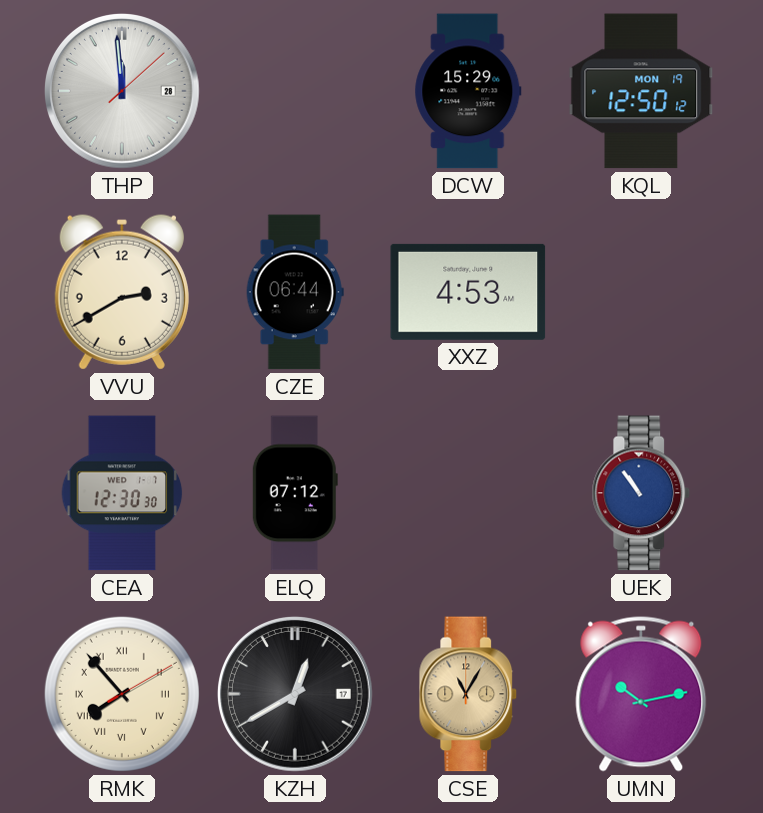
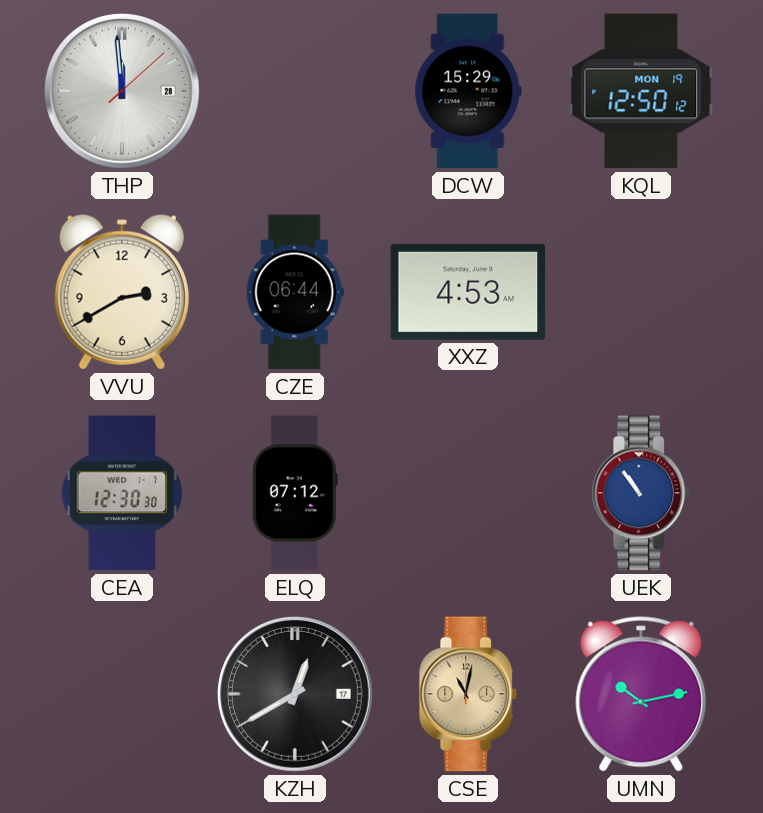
RMK: 7:53 -> none
CSE: 11:05 -> 11:02
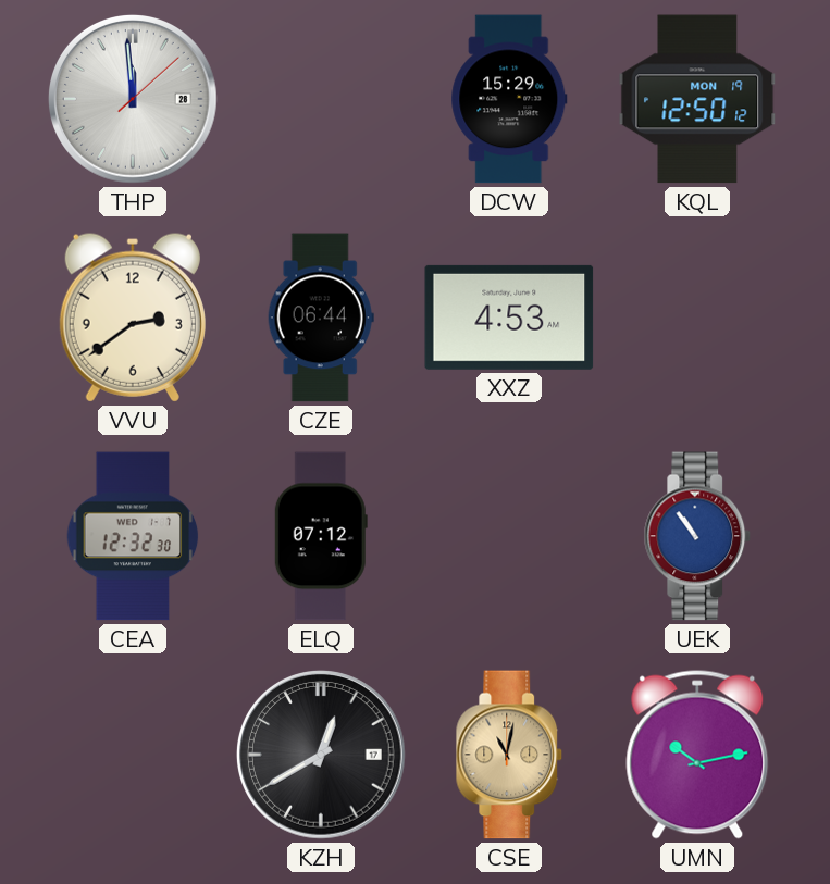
VVU: 2:40 -> 2:39
CEA: 12:30 -> 12:32
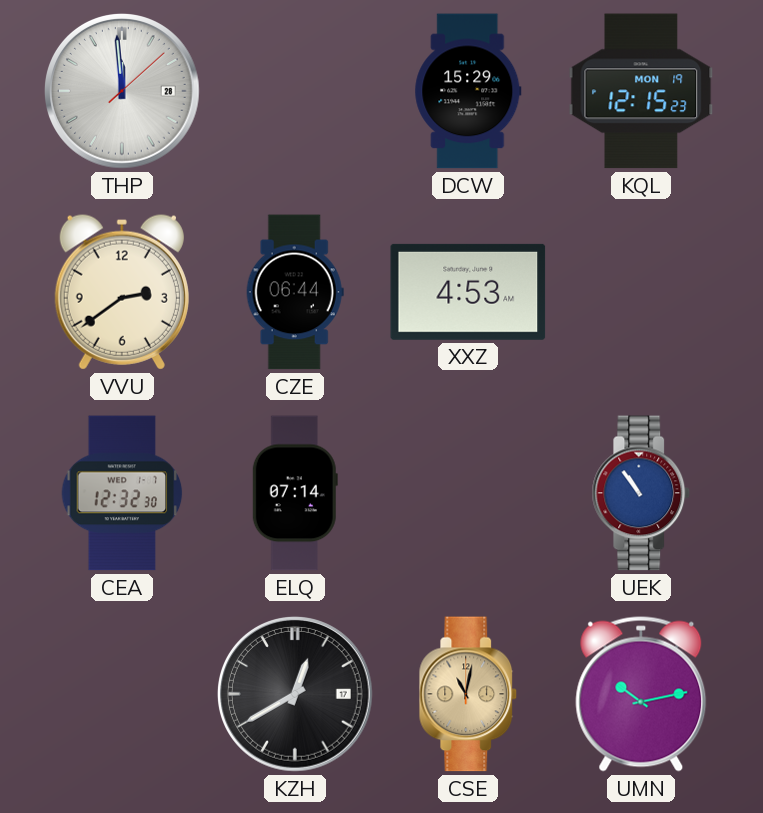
KQL: 12:50 -> 12:15
ELQ: 07:12 -> 07:14
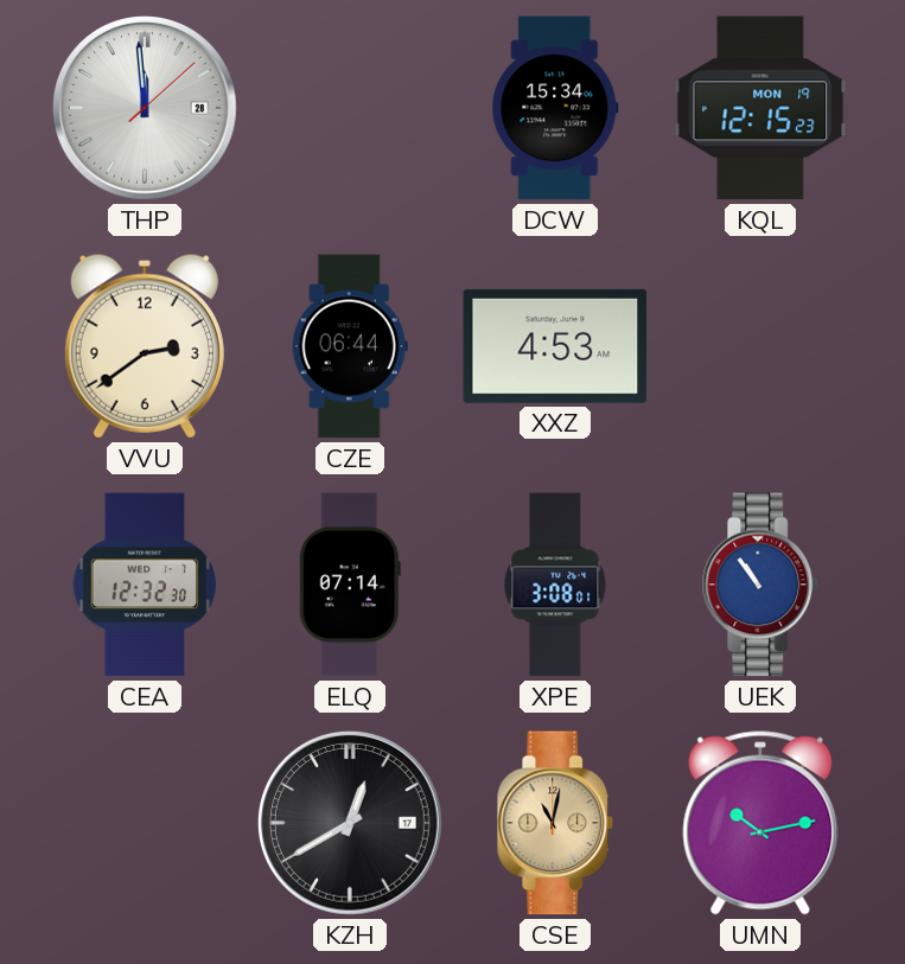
DCW: 15:29 -> 15:34
XPE: none -> 3:08
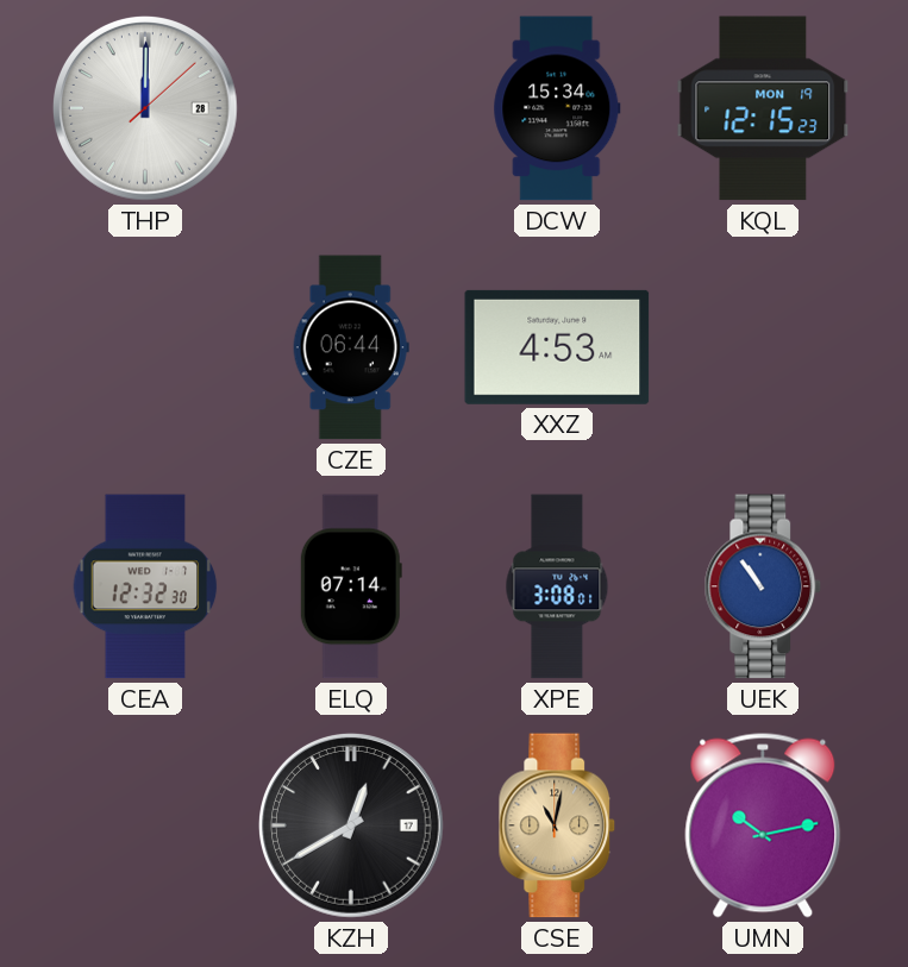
THP: 11:59 -> 12:00
VVU: 2:39 -> none
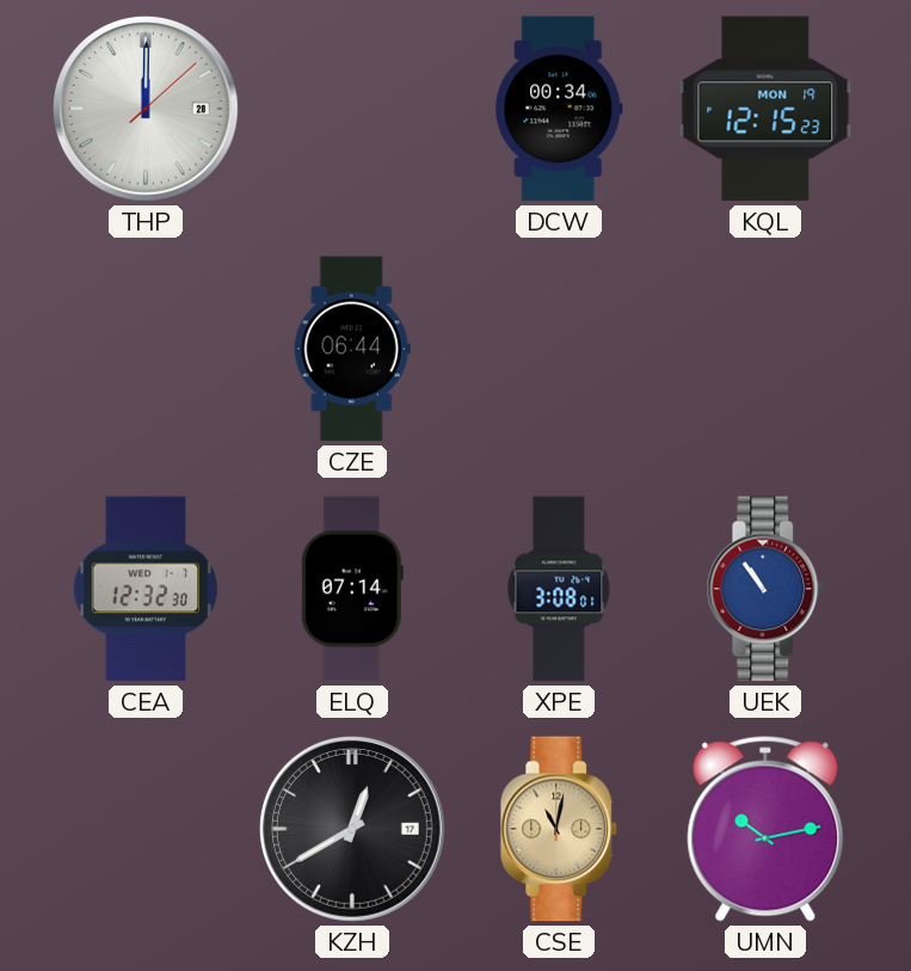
DCW: 15:34 -> 00:34
XXZ: 4:53 -> none
